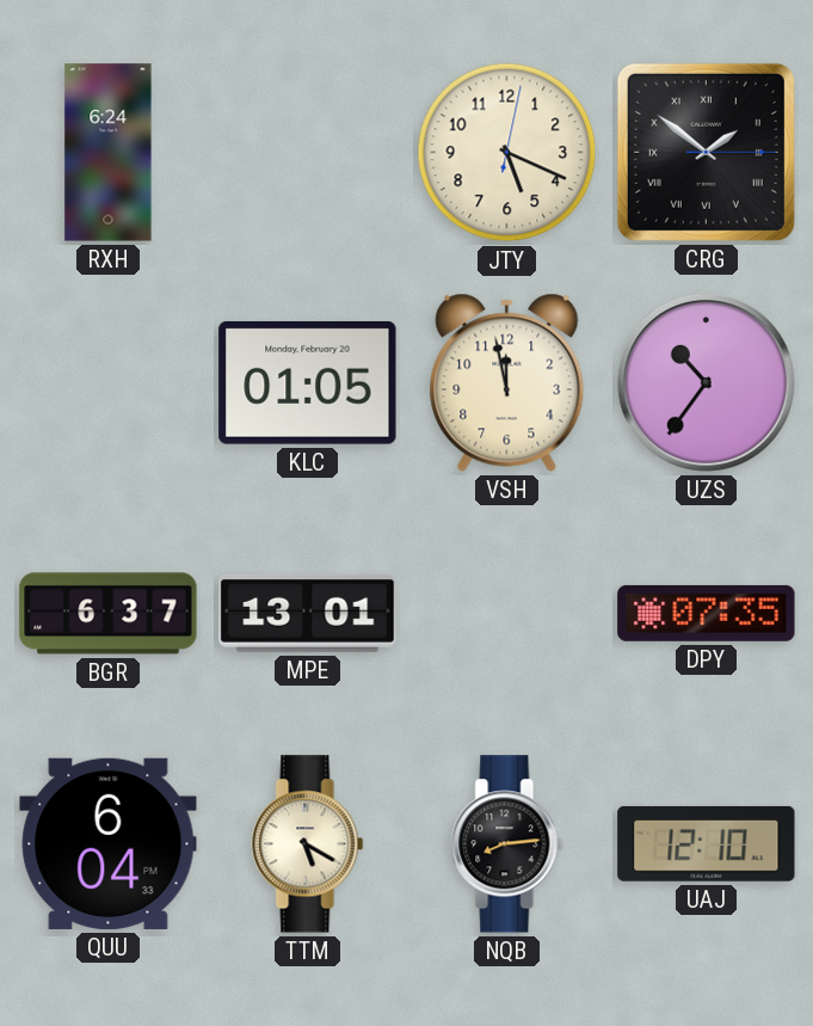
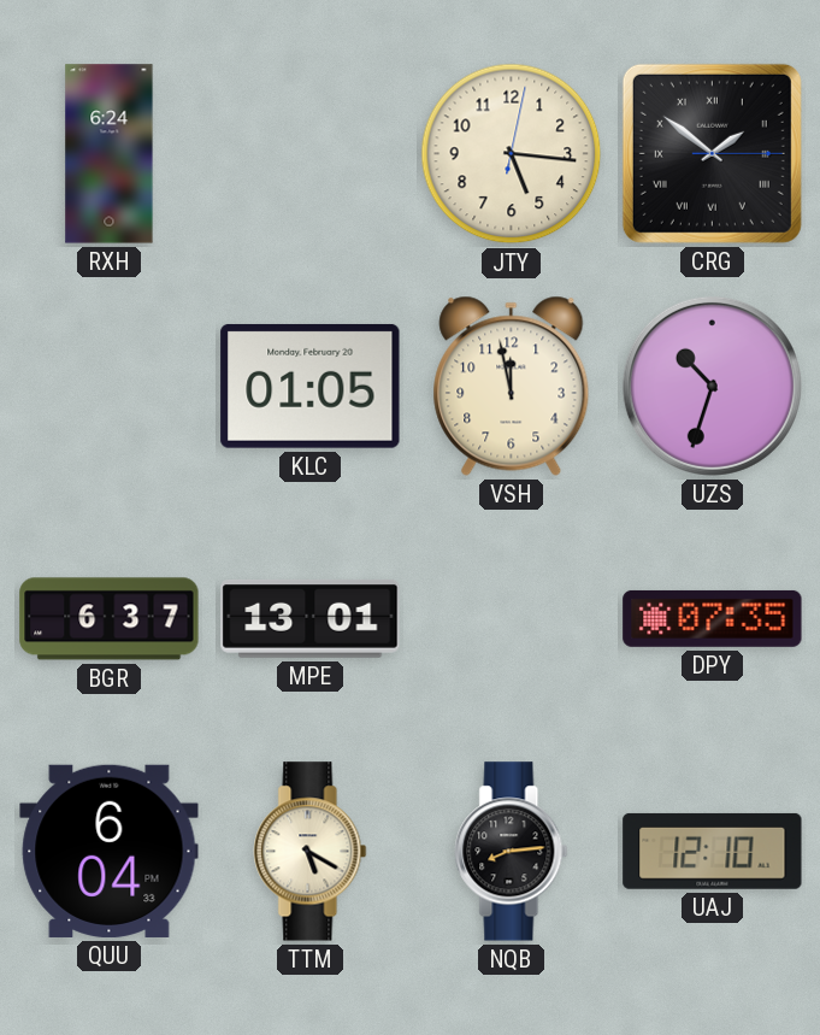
JTY: 5:19 -> 5:16
UZS: 10:36 -> 10:33
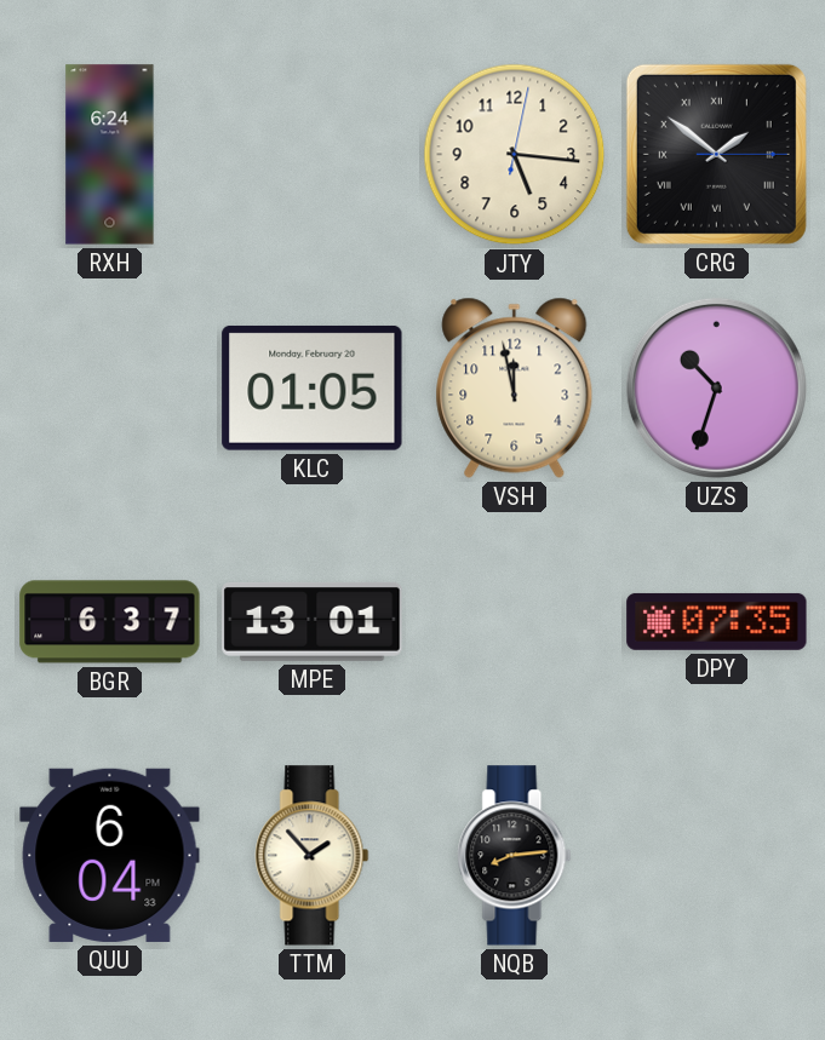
TTM: 5:20 -> 1:53
UAJ: 12:10 -> none
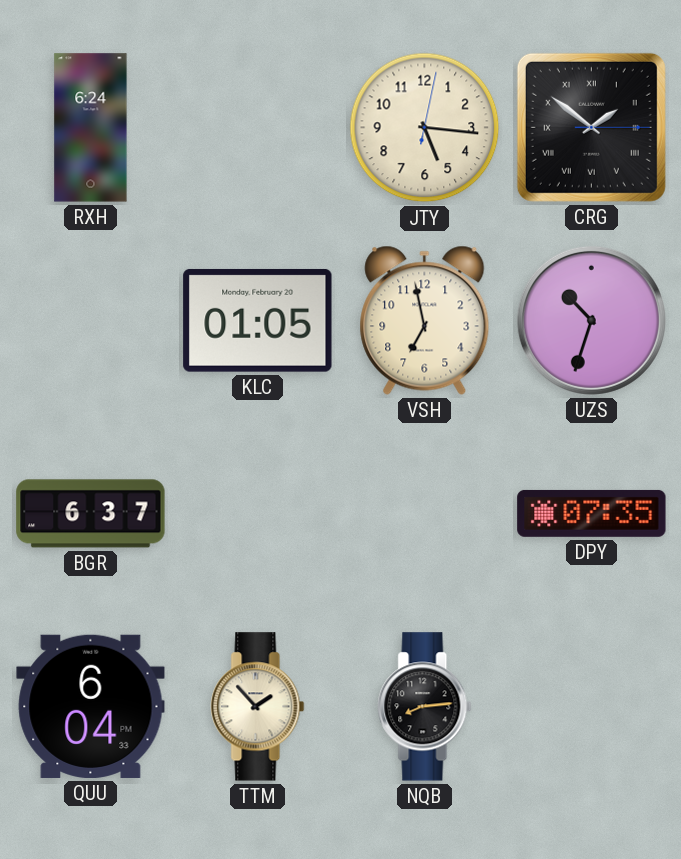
VSH: 11:58 -> 6:58
MPE: 13:01 -> none
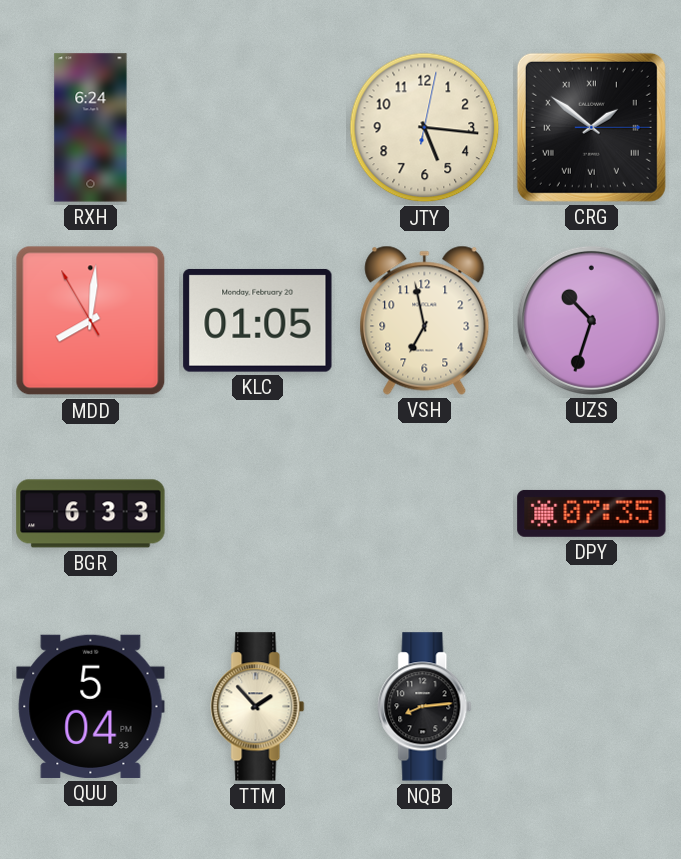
MDD: none -> 8:00
BGR: 6:37 -> 6:33
QUU: 6:04 -> 5:04
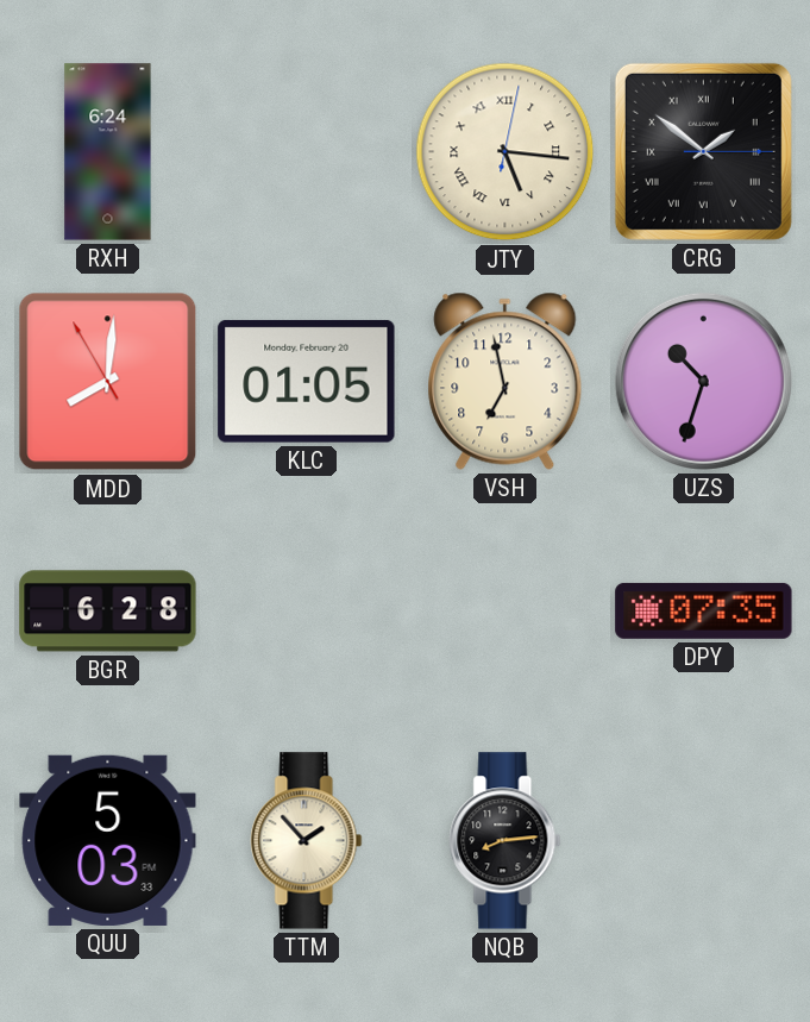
JTY numerals: Arabic -> Roman
BGR: 6:33 -> 6:28
QUU: 5:04 -> 5:03
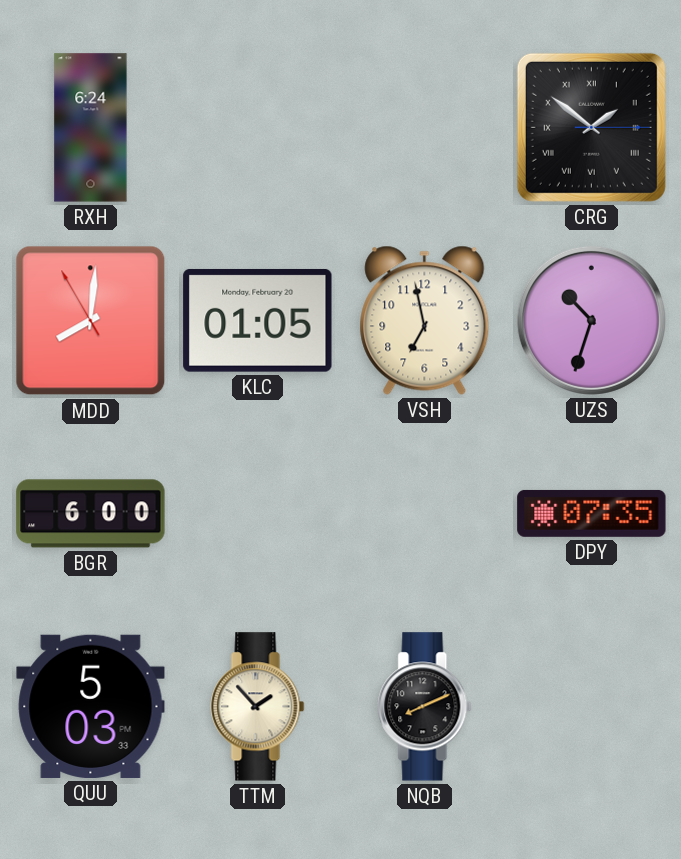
JTY: 5:16 -> none
BGR: 6:28 -> 6:00
NQB: 8:14 -> 8:11
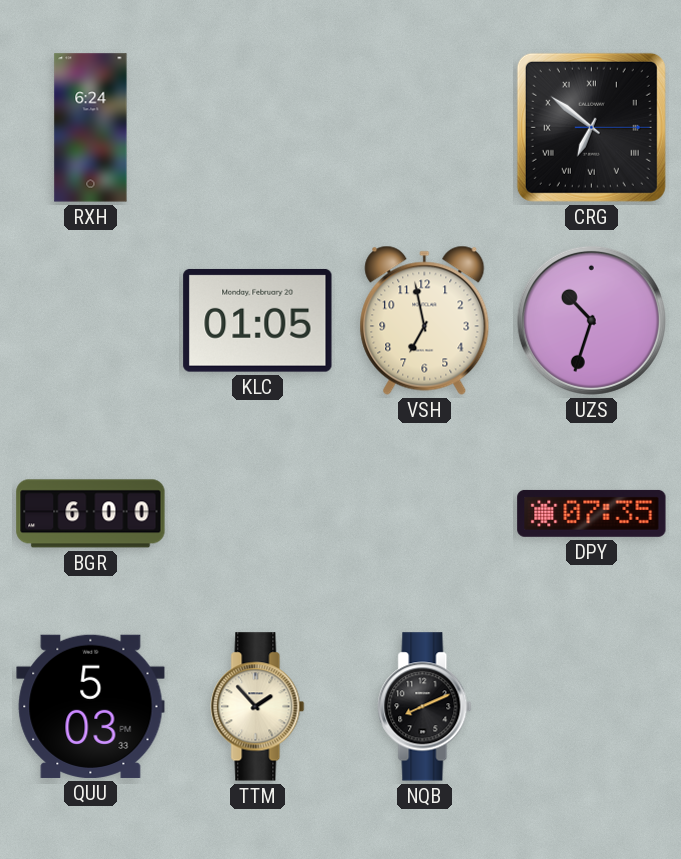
CRG: 1:51 -> 6:51
MDD: 8:00 -> none
